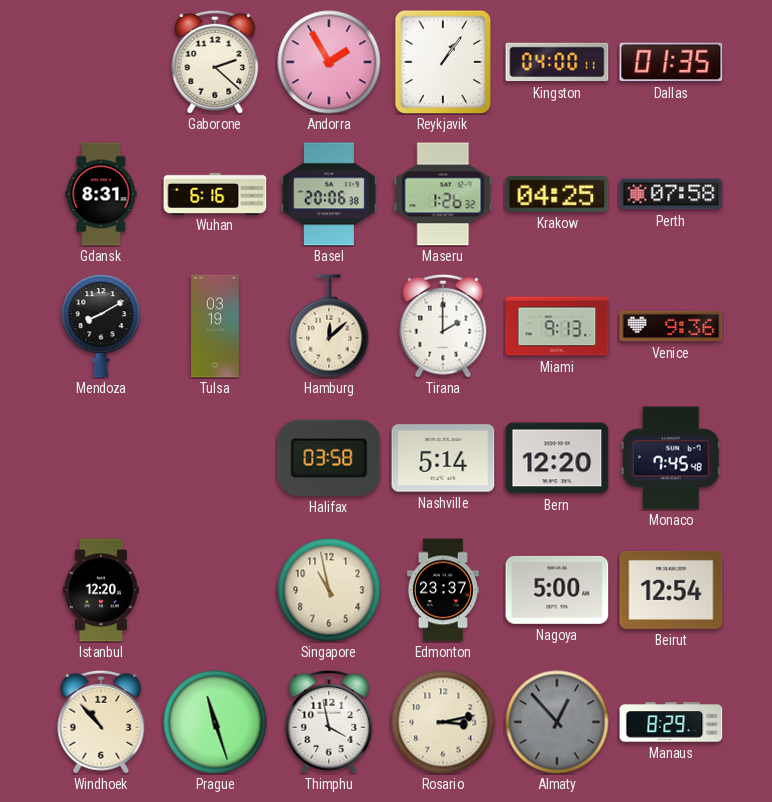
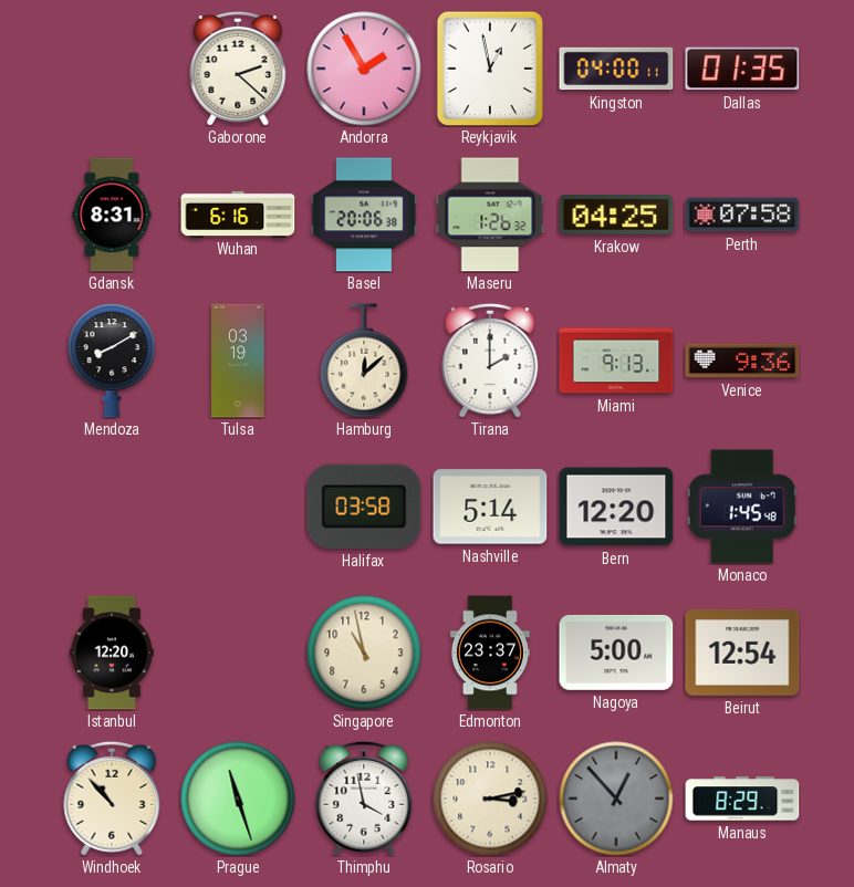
Reykjavik: 1:06 -> 12:58
Monaco: 7:45 -> 1:45
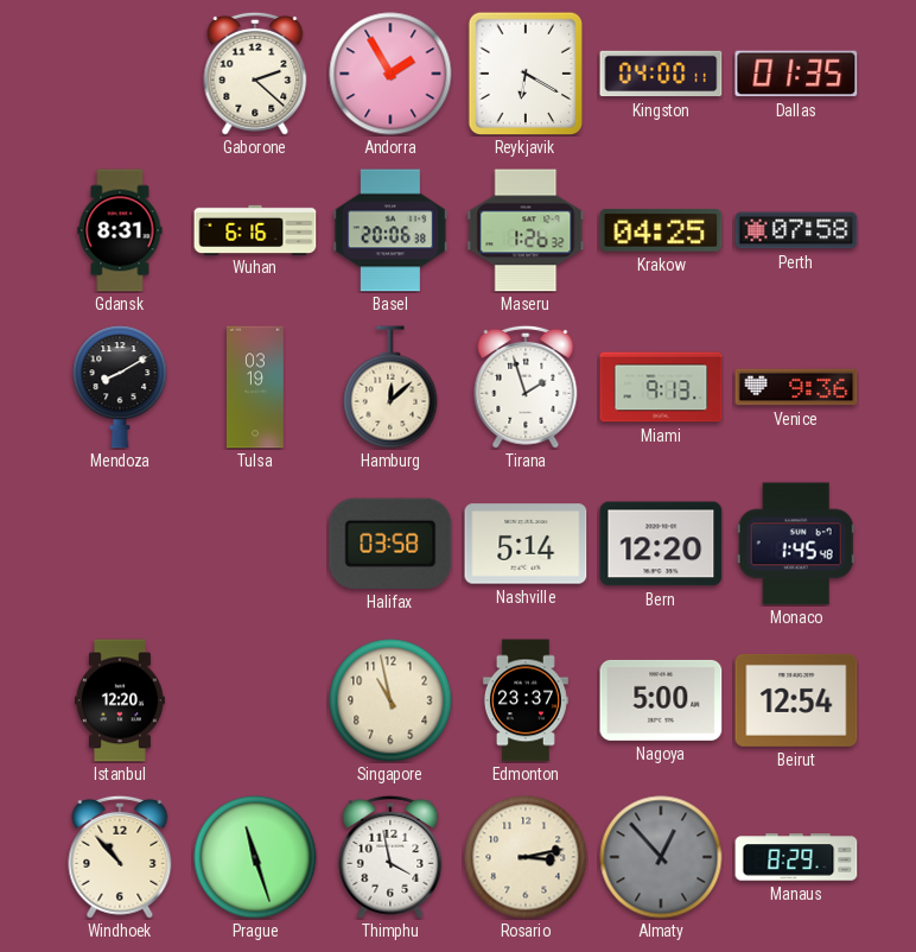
Reykjavik: 12:58 -> 6:20
Tirana: 2:00 -> 1:57
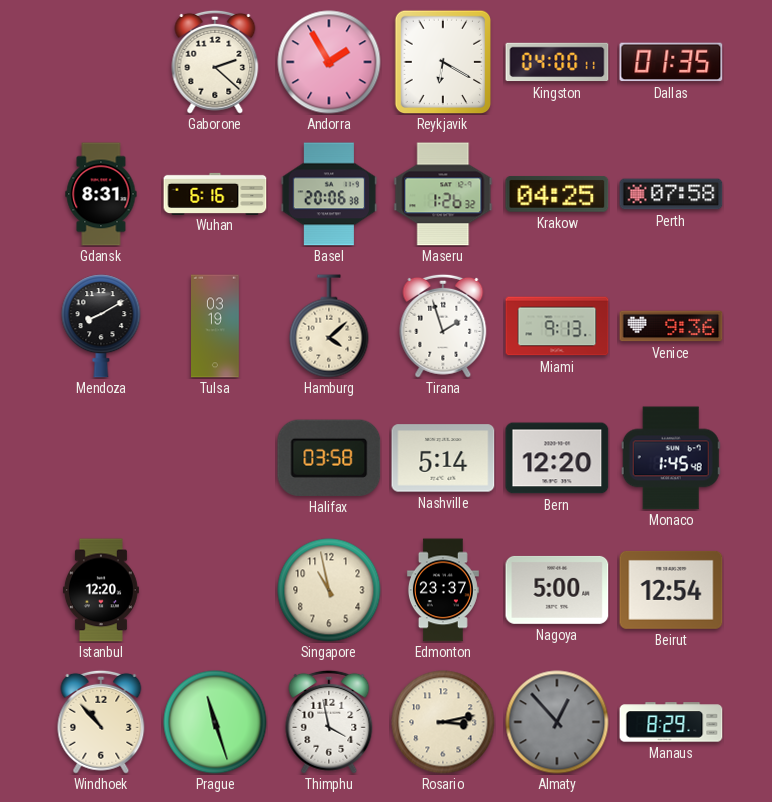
Hamburg: 12:08 -> 4:08
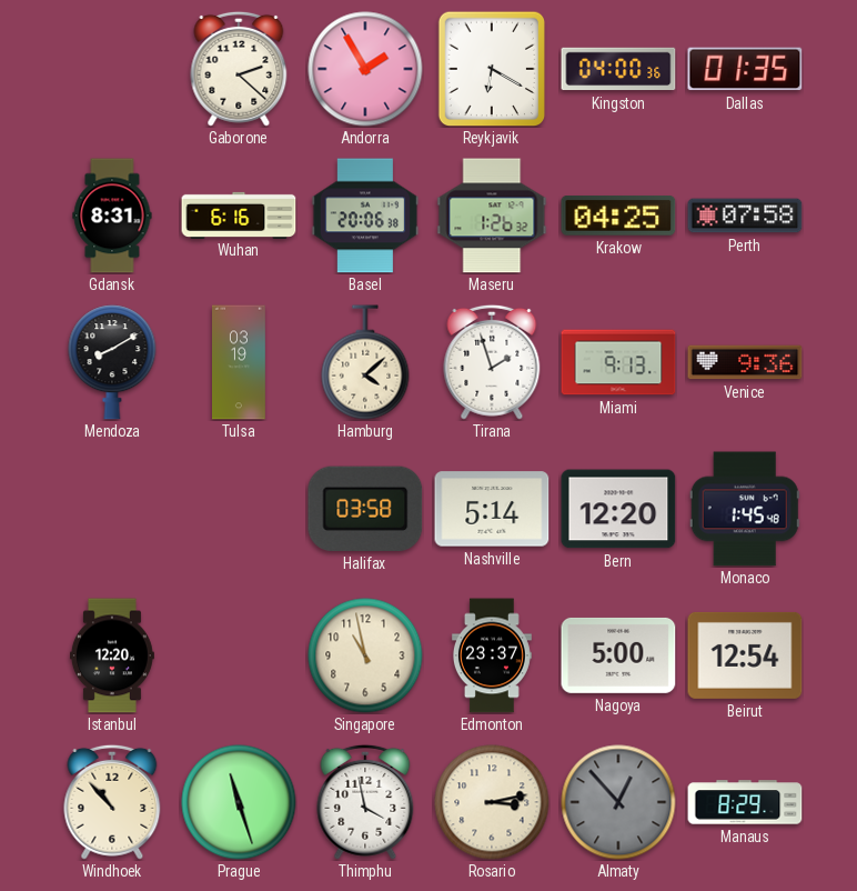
Kingston: 04:00:11 -> 04:00:36
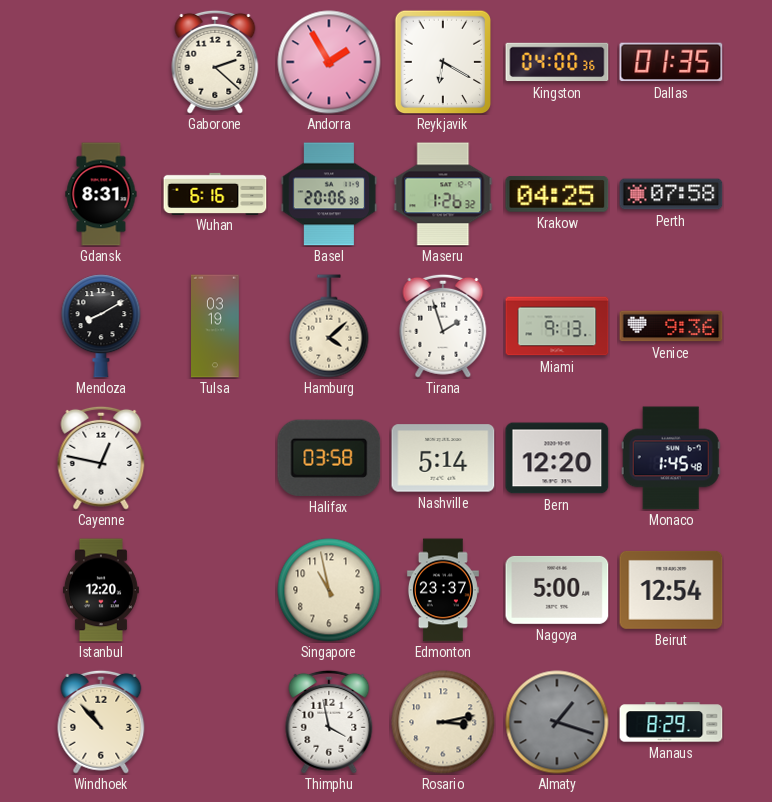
Cayenne: none -> 12:47
Prague: 11:27 -> none
Almaty: 12:53 -> 1:18
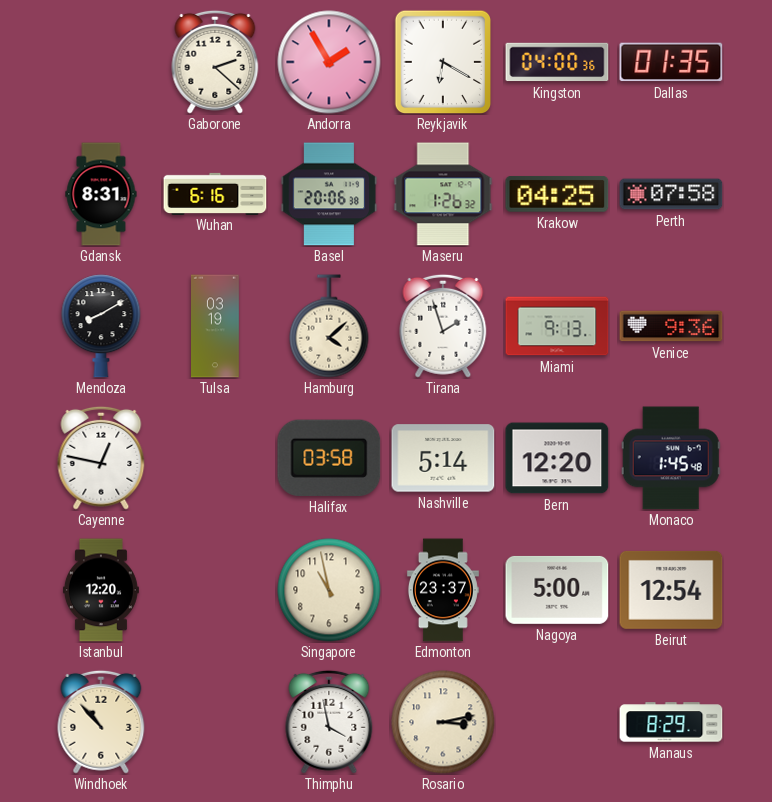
Almaty: 1:18 -> none
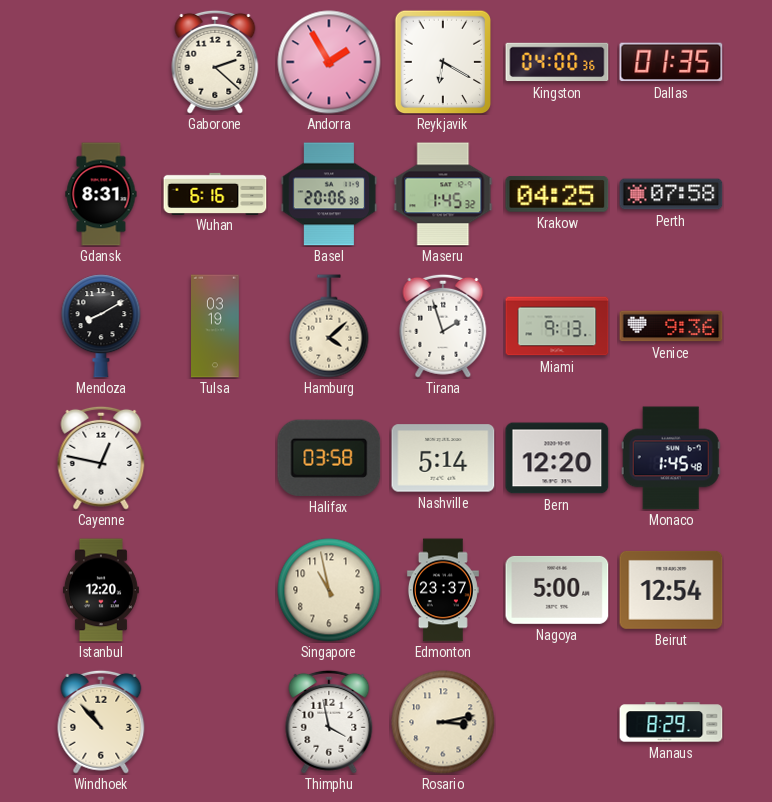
Maseru: 1:26 -> 1:45
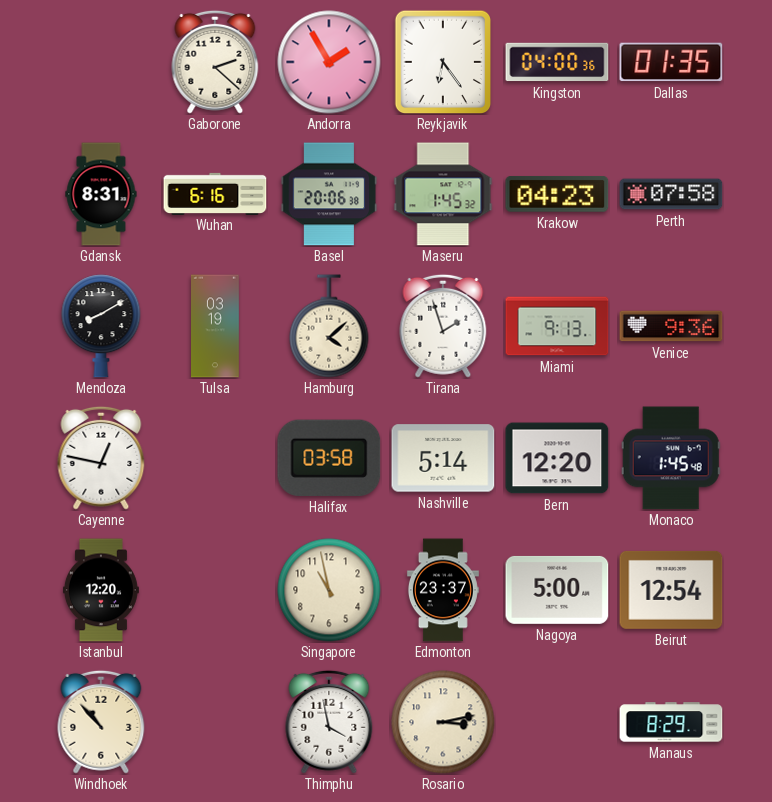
Reykjavik: 6:20 -> 6:24
Krakow: 04:25 -> 04:23
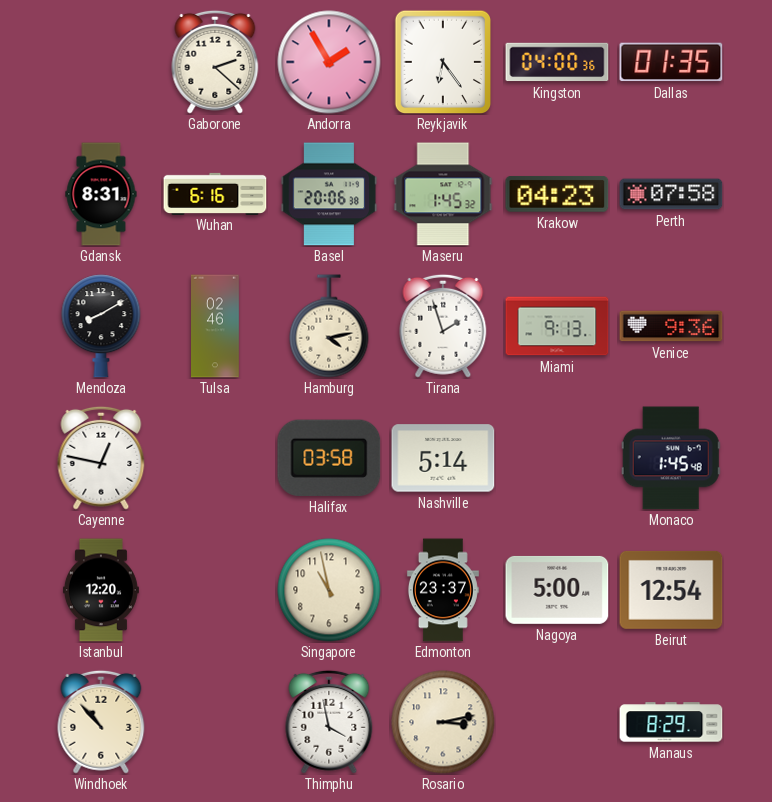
Tulsa: 03:19 -> 02:46
Hamburg: 4:08 -> 4:13
Bern: 12:20 -> none
